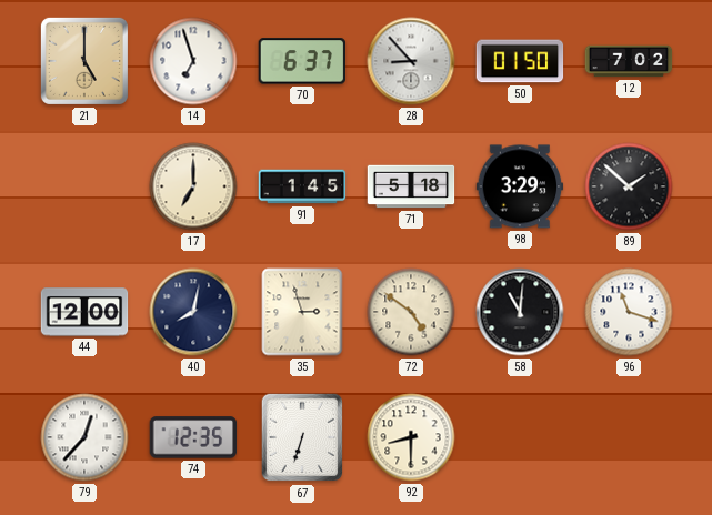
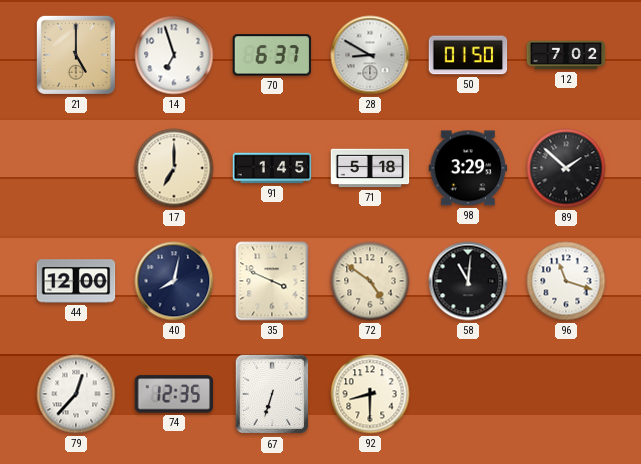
28: 8:53 -> 8:50
35: 2:57 -> 3:49
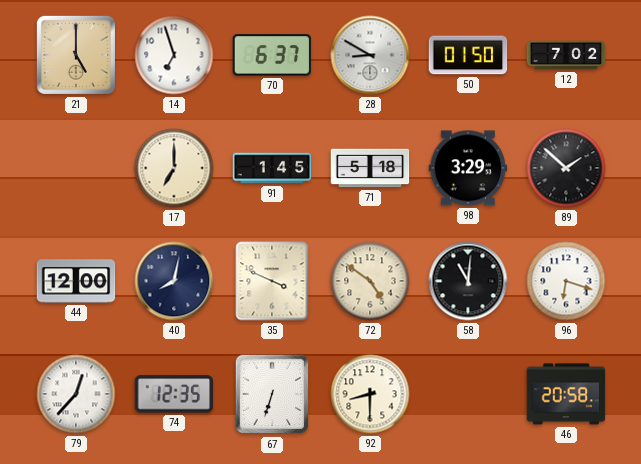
96: 11:18 -> 6:18
46: none -> 20:58
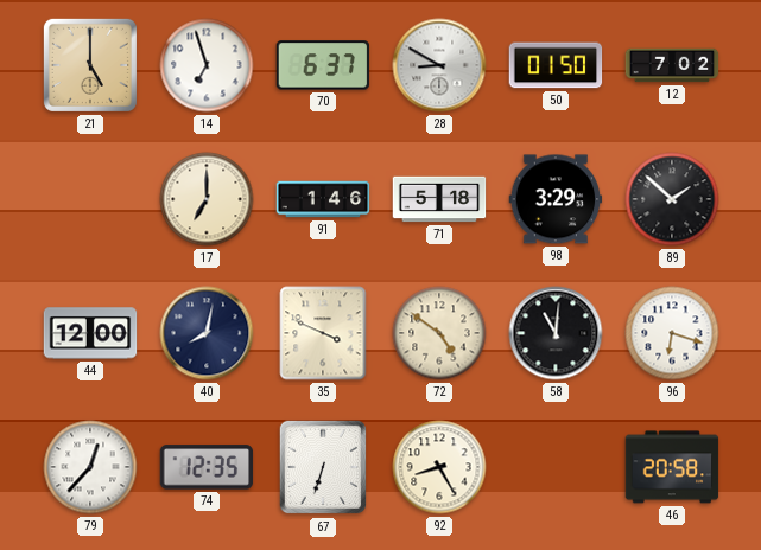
91: 1:45 -> 1:46
92: 8:30 -> 8:25
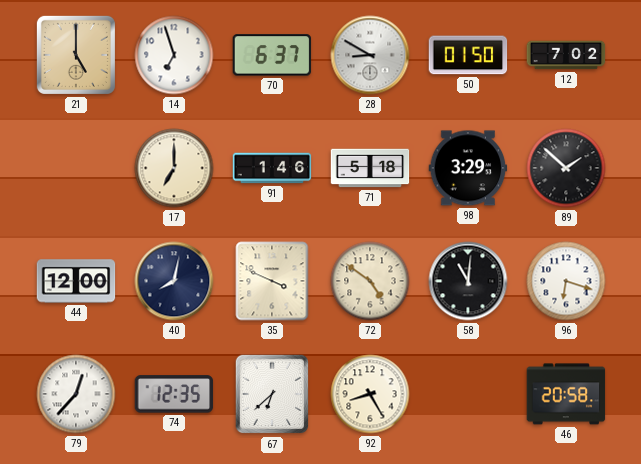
67: 6:33 -> 6:38
